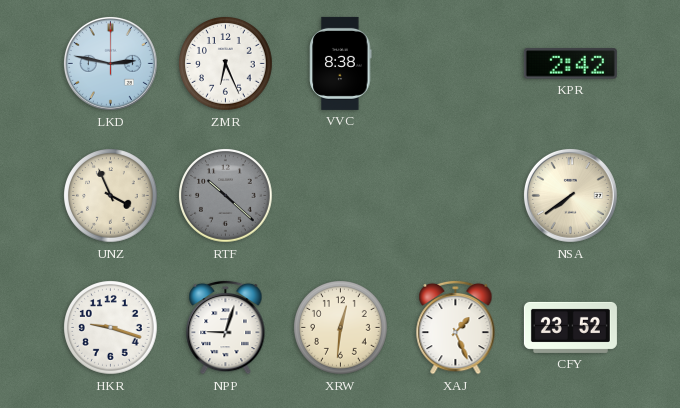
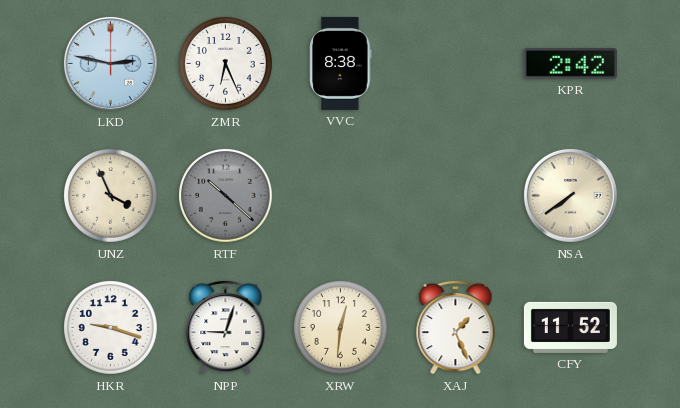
CFY: 23:52 -> 11:52
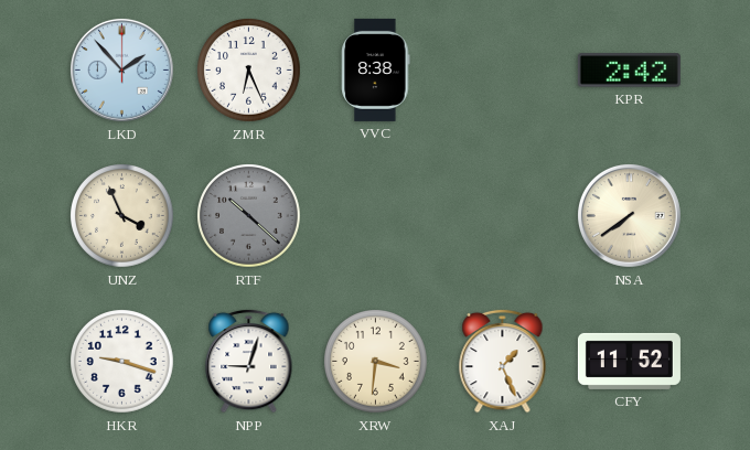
LKD: 2:47 -> 1:53
XRW: 12:31 -> 3:31
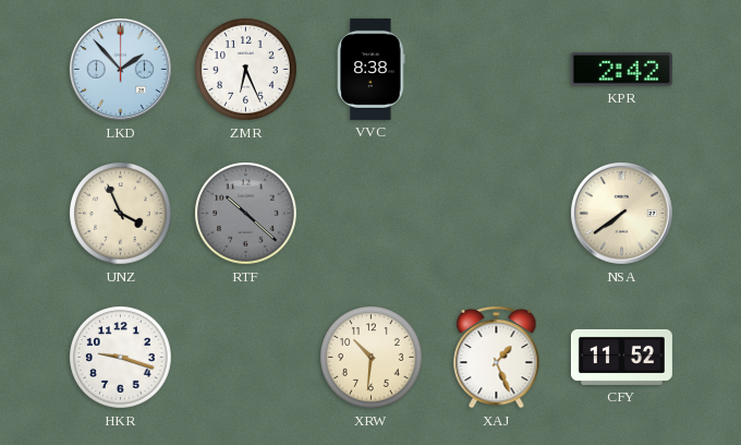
NPP: 9:03 -> none
XRW: 3:31 -> 10:31
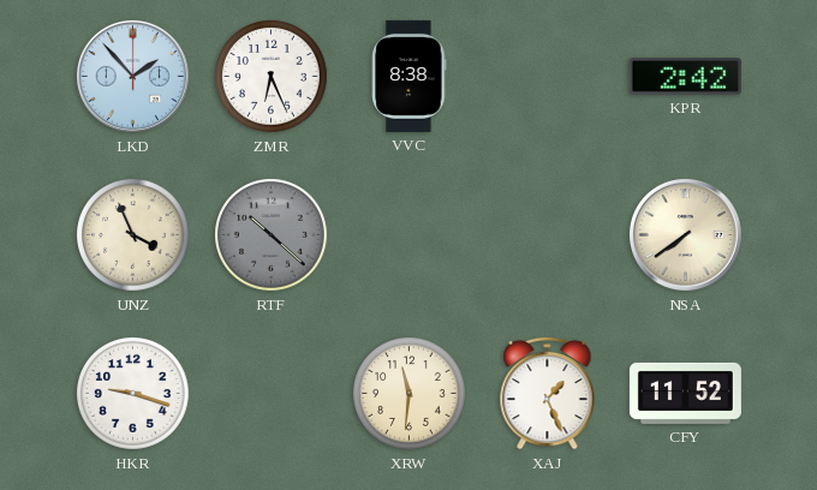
XRW: 10:31 -> 11:31
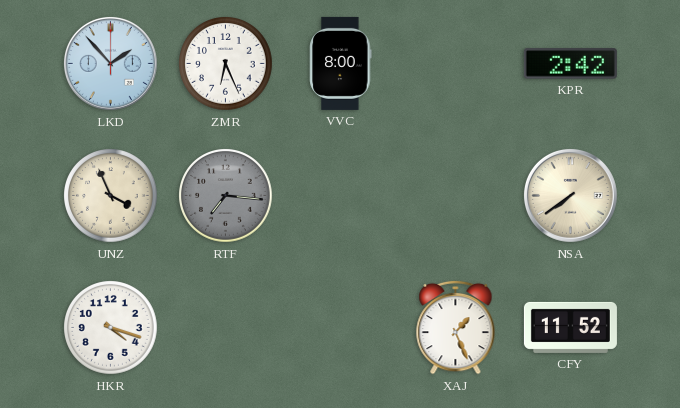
VVC: 8:38 -> 8:00
RTF: 10:22 -> 7:16
HKR: 9:18 -> 4:18
XRW: 11:31 -> none
